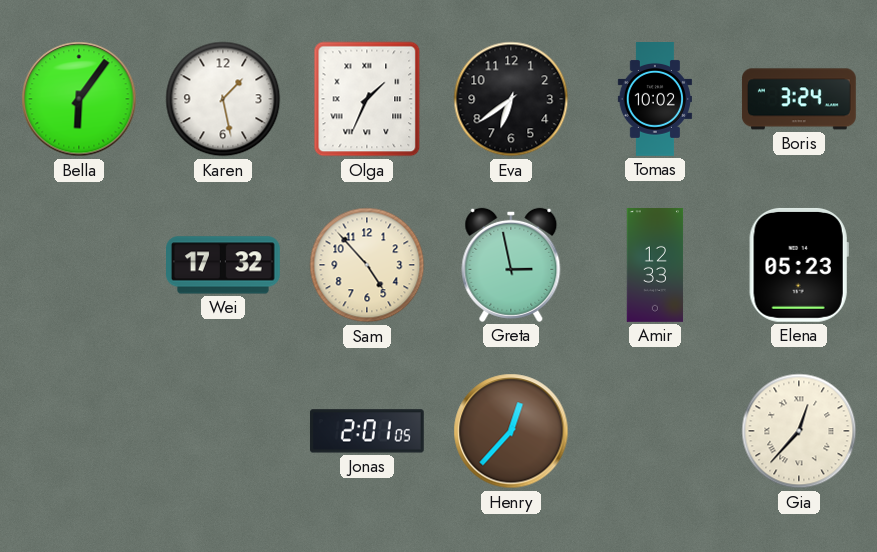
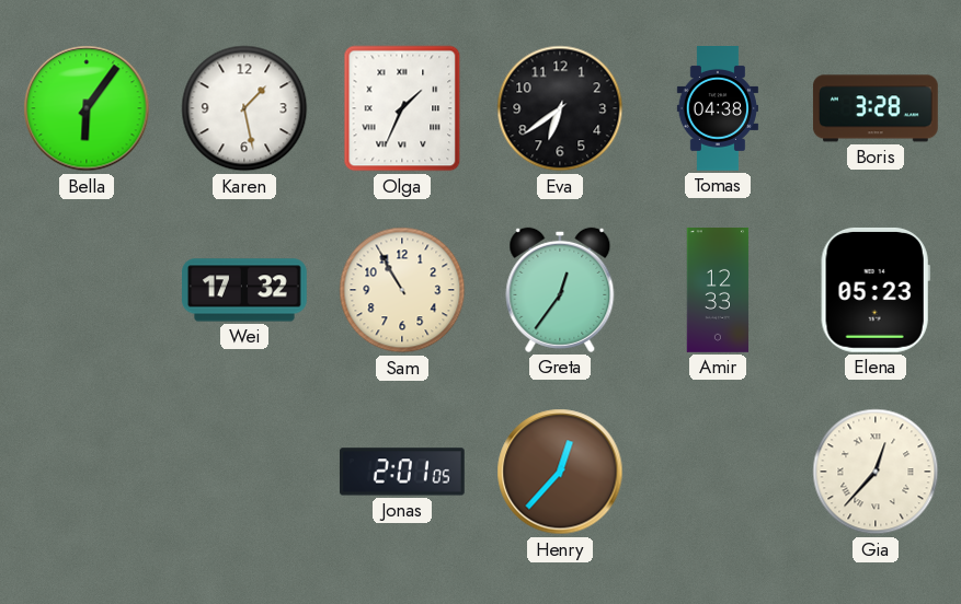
Tomas: 10:02 -> 04:38
Boris: 3:24 -> 3:28
Sam: 4:53 -> 10:55
Greta: 2:58 -> 12:36
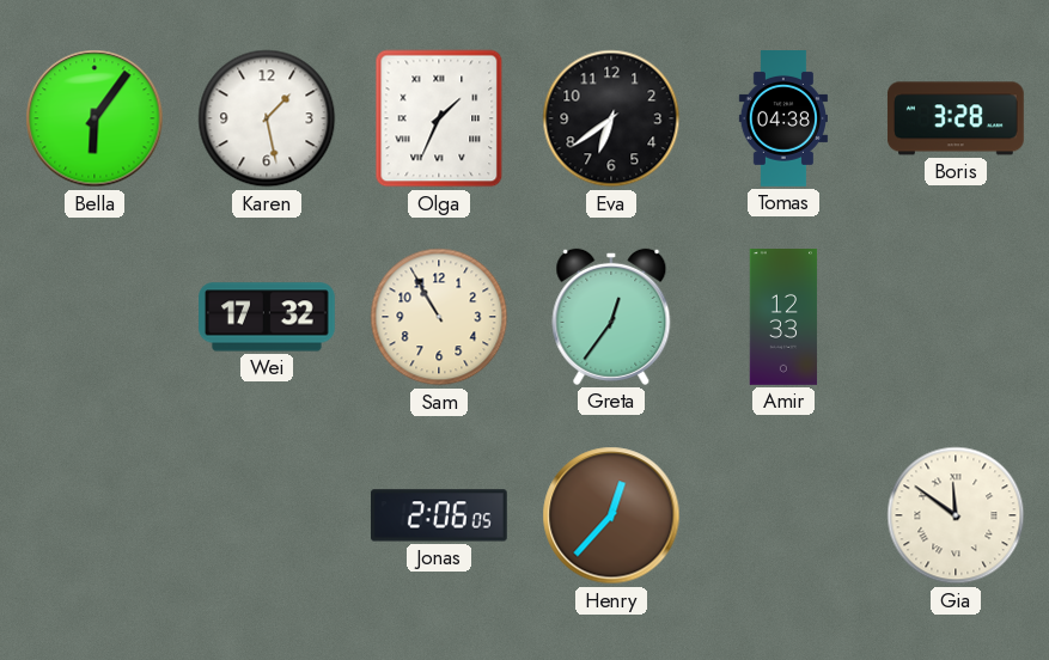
Elena: 05:23 -> none
Jonas: 2:01 -> 2:06
Gia: 12:37 -> 11:51
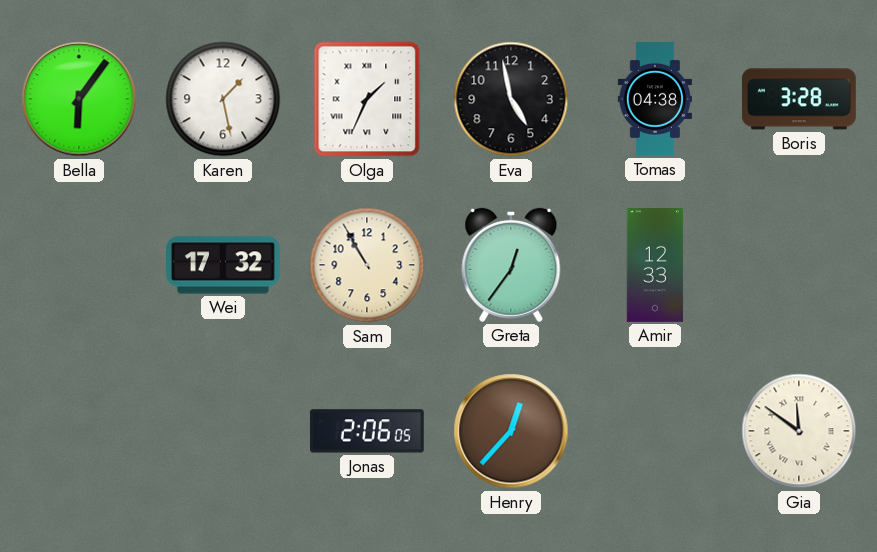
Eva: 6:39 -> 4:58
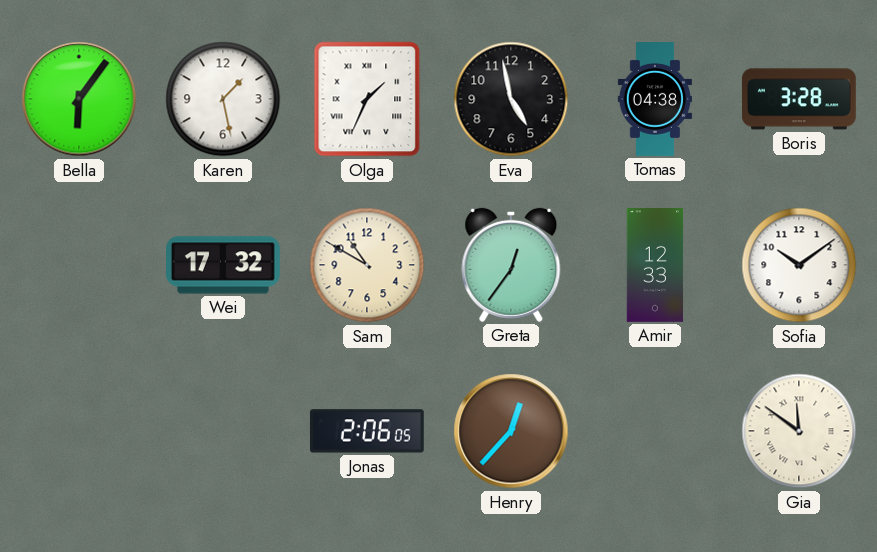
Sam: 10:55 -> 10:50
Sofia: none -> 10:09
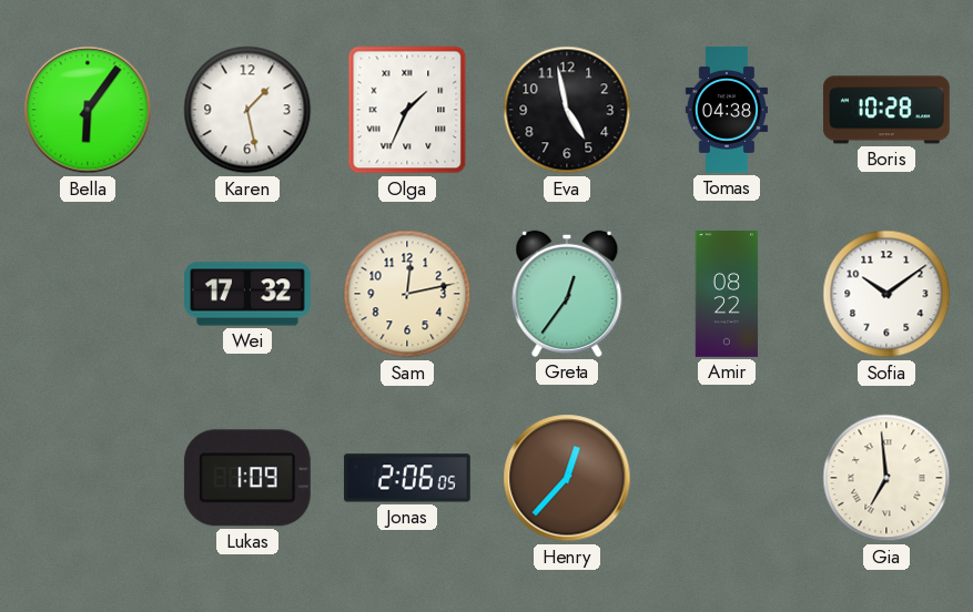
Boris: 3:28 -> 10:28
Sam: 10:50 -> 12:13
Amir: 12:33 -> 08:22
Lukas: none -> 1:09
Gia: 11:51 -> 6:59
